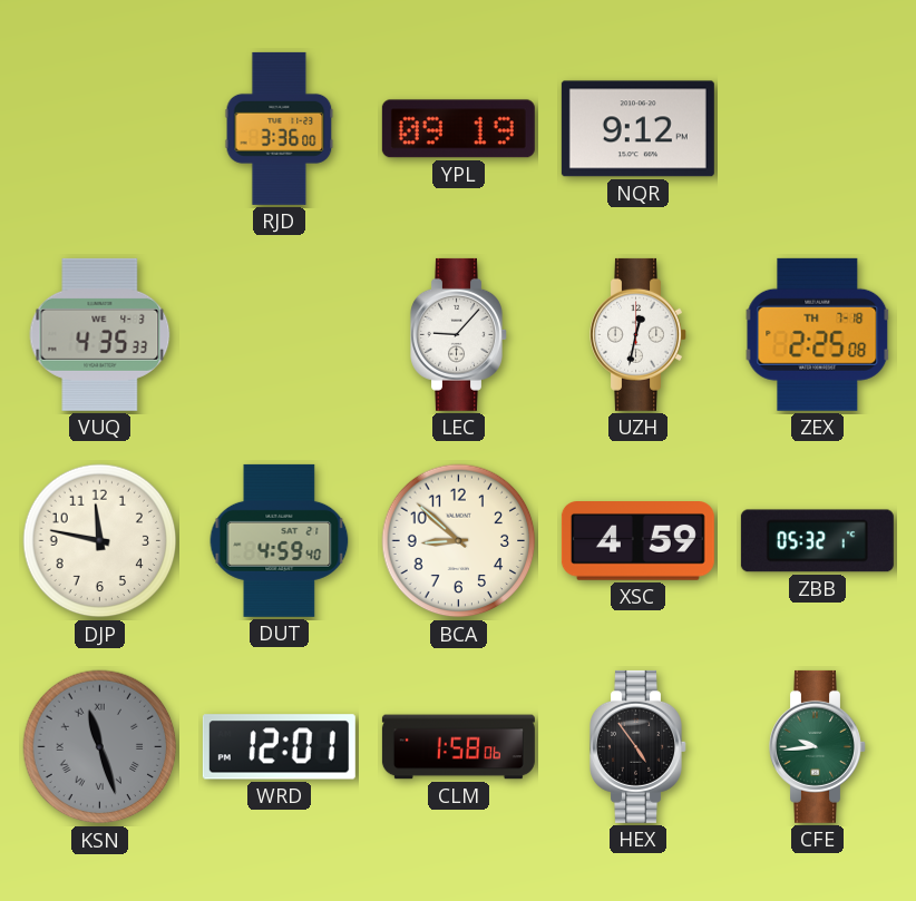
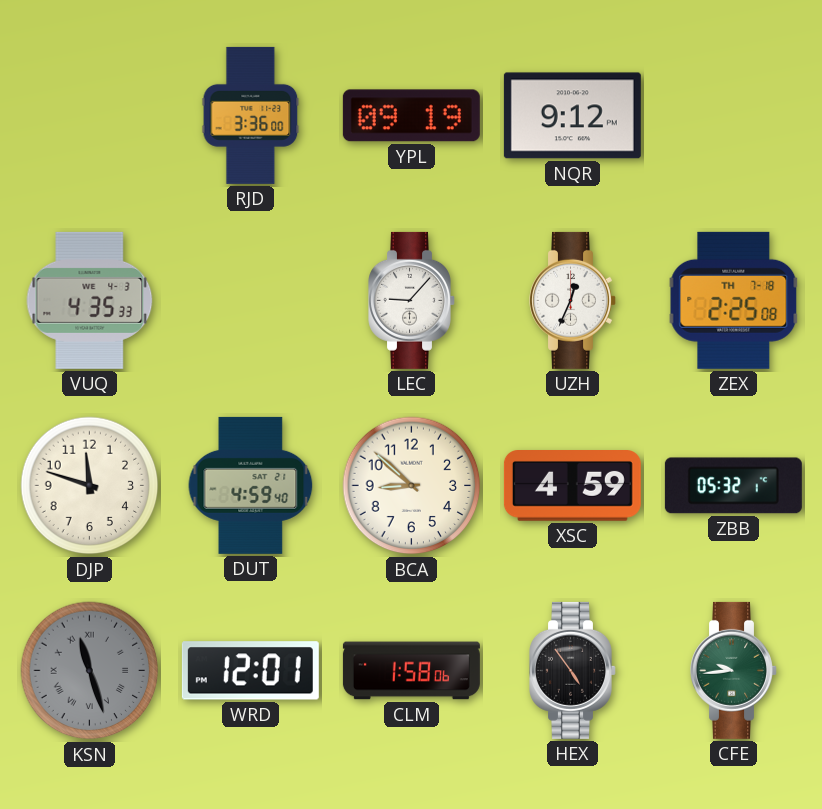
UZH: 12:32 -> 12:34
DJP: 11:47 -> 11:48
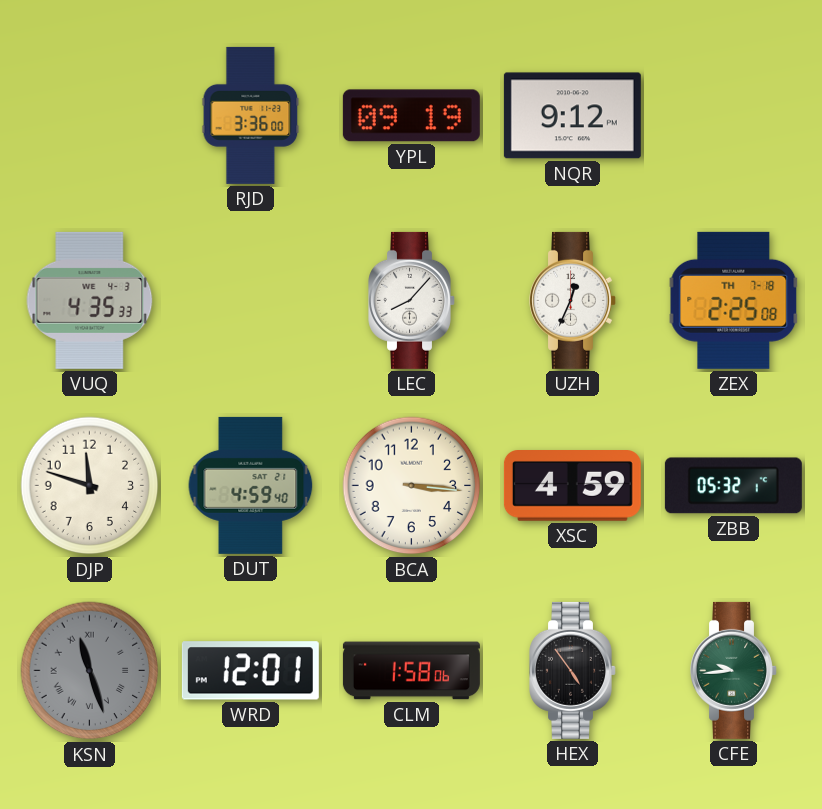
LEC: 9:07 -> 8:07
BCA: 8:52 -> 3:16
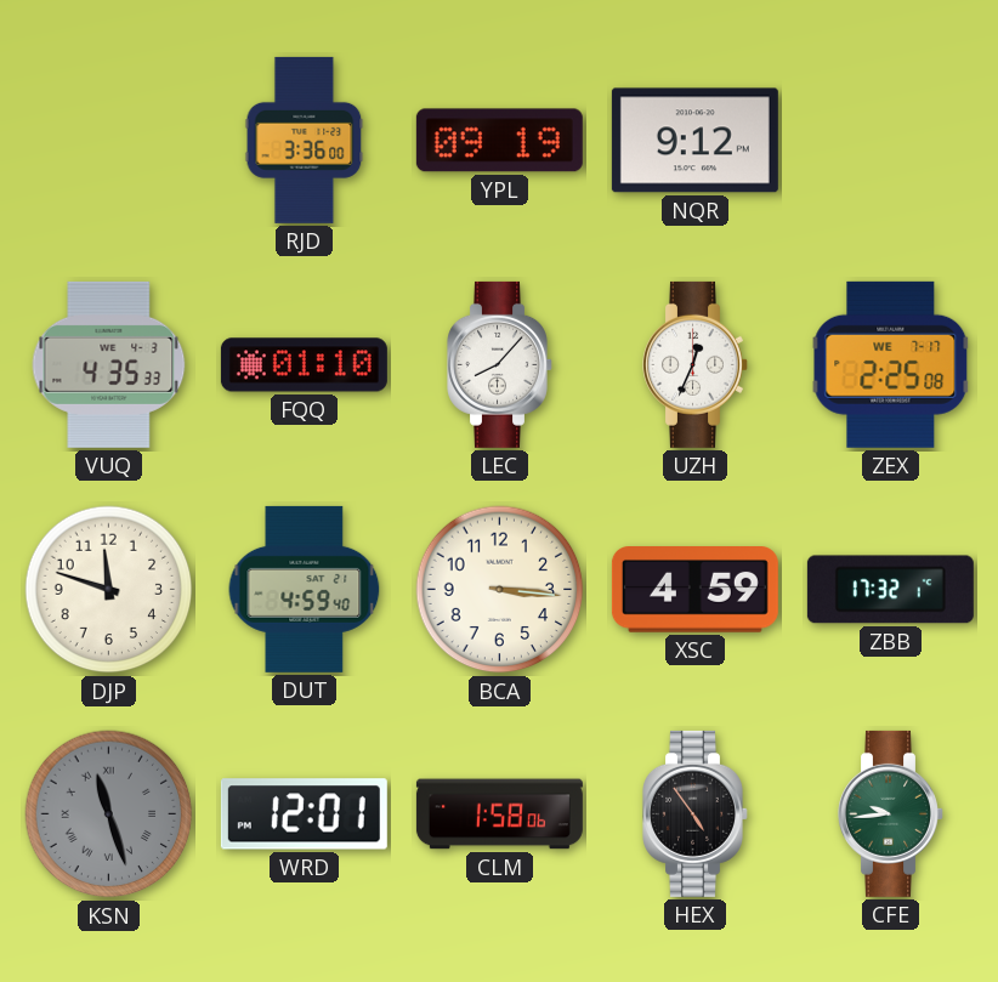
FQQ: none -> 01:10
ZEX date: TH 7-18 -> WE 7-17
ZBB: 05:32 -> 17:32
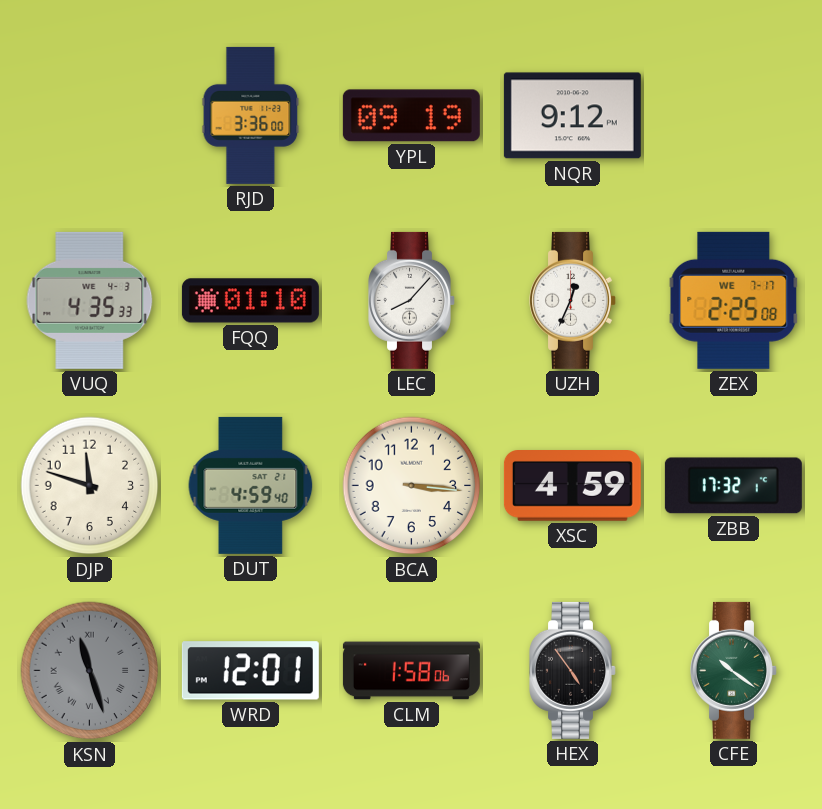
CFE: 9:44 -> 10:21
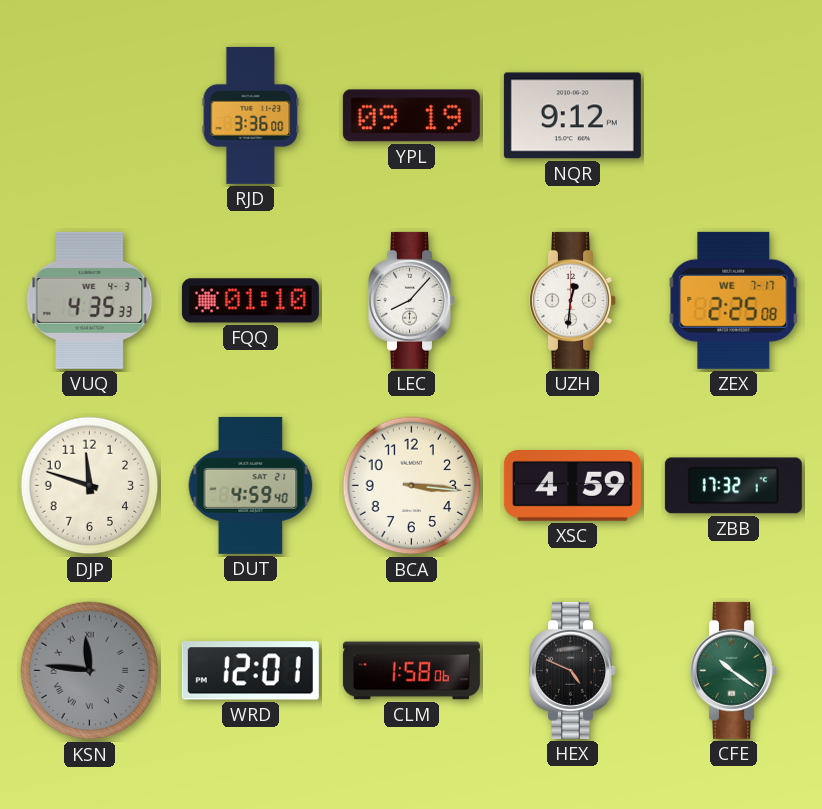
UZH: 12:34 -> 12:31
KSN: 11:27 -> 11:46
HEX: 4:54 -> 4:49
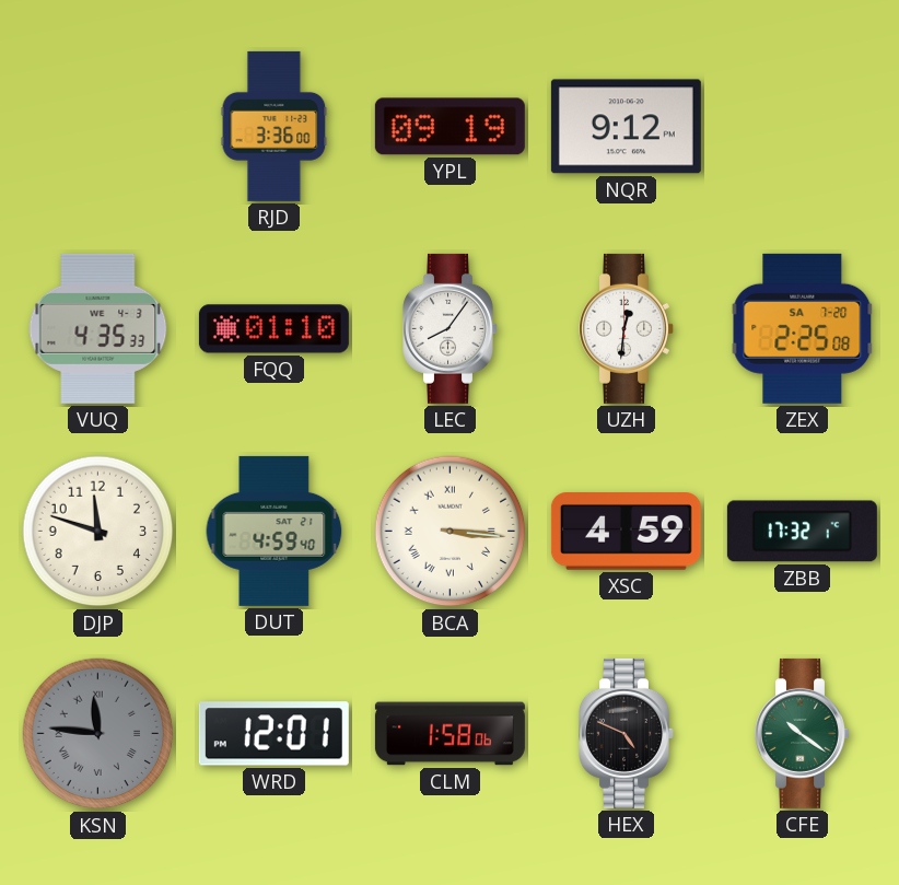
LEC: 8:07 -> 8:06
ZEX date: WE 7-17 -> SA 7-20
BCA numerals: Arabic -> Roman
